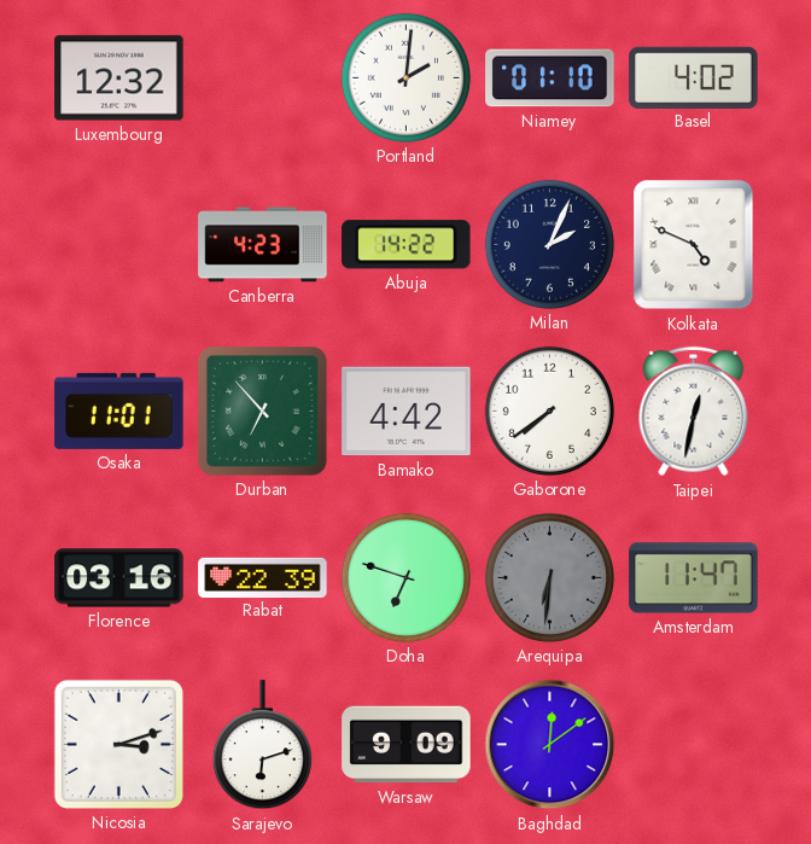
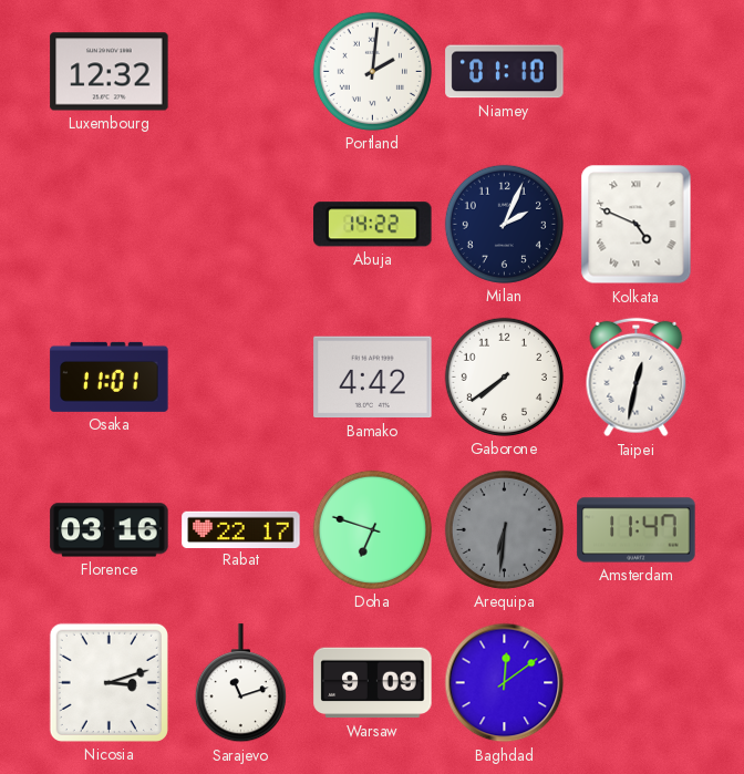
Basel: 4:02 -> none
Canberra: 4:23 -> none
Durban: 6:53 -> none
Rabat: 22:39 -> 22:17
Sarajevo: 6:12 -> 11:12
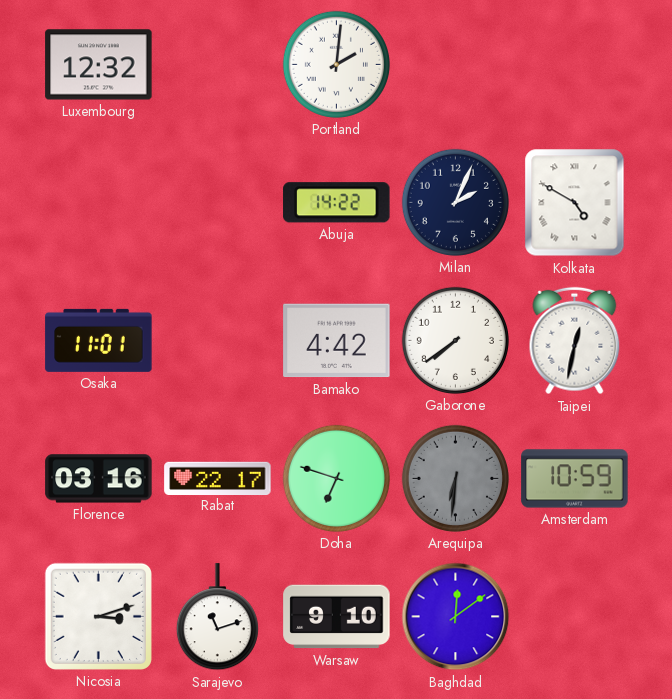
Niamey: 01:10 -> none
Kolkata: 4:49 -> 4:50
Amsterdam: 11:47 -> 10:59
Warsaw: 9:09 -> 9:10
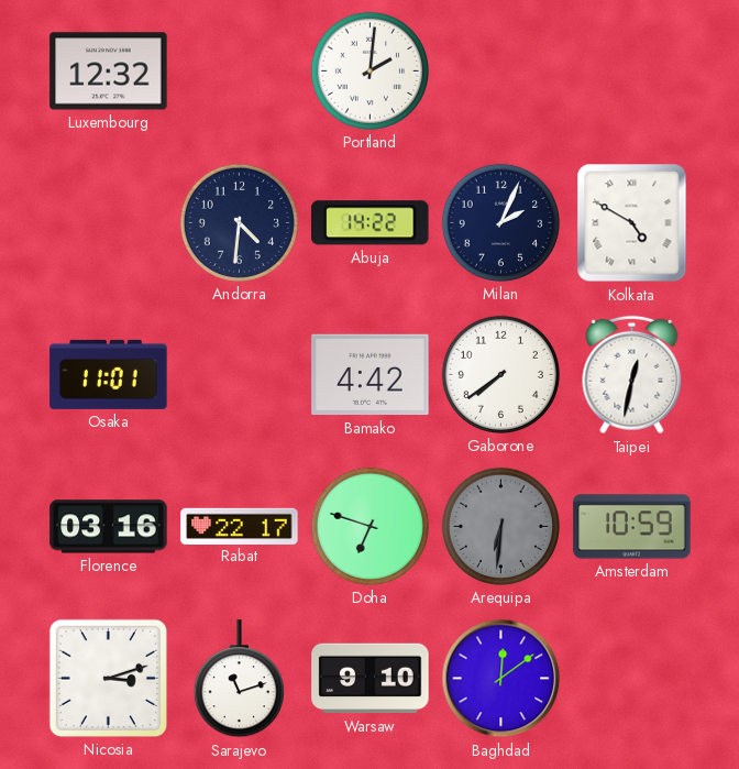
Andorra: none -> 4:31
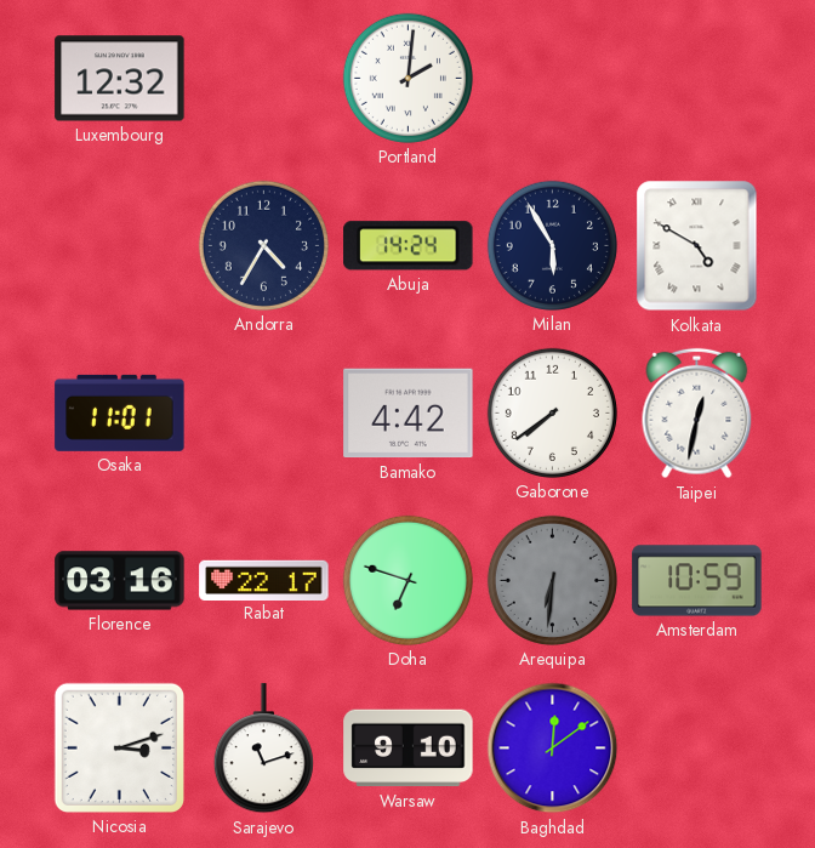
Andorra: 4:31 -> 4:35
Abuja: 14:22 -> 14:24
Milan: 2:04 -> 5:55
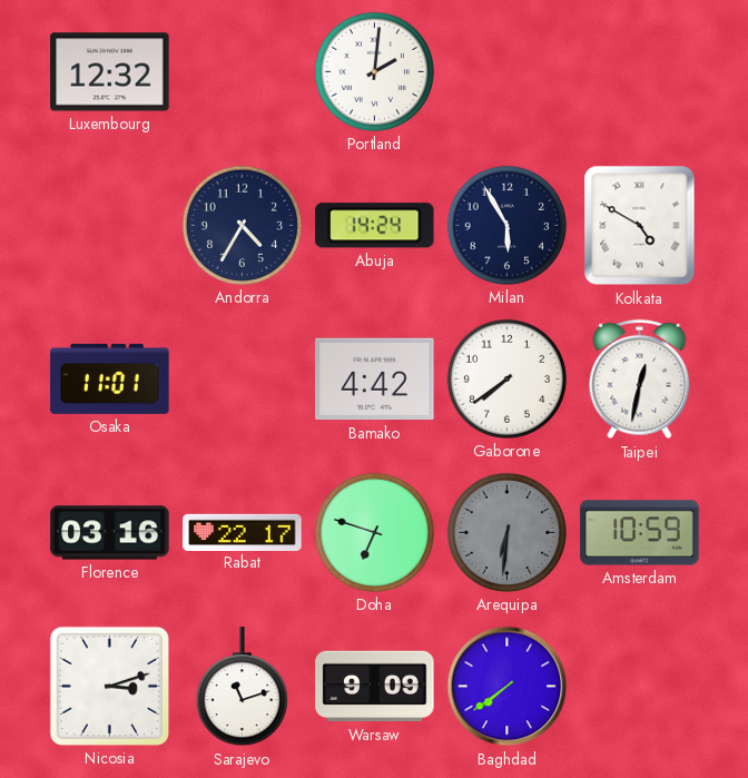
Warsaw: 9:10 -> 9:09
Baghdad: 12:09 -> 7:39
